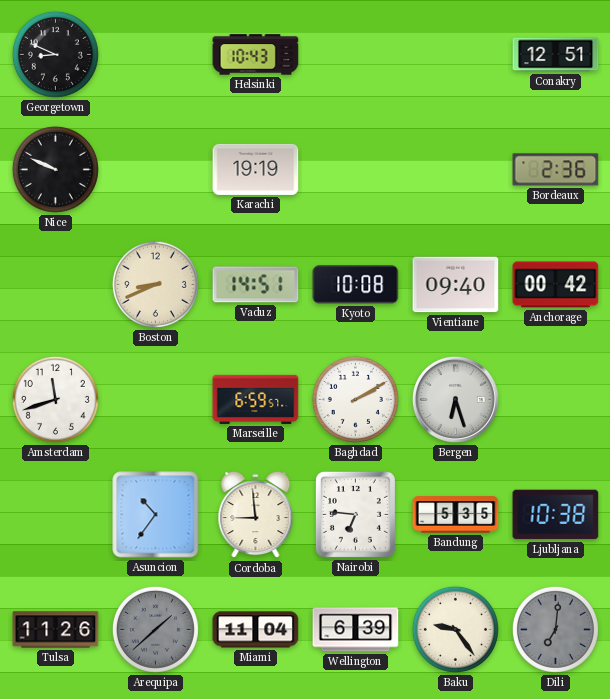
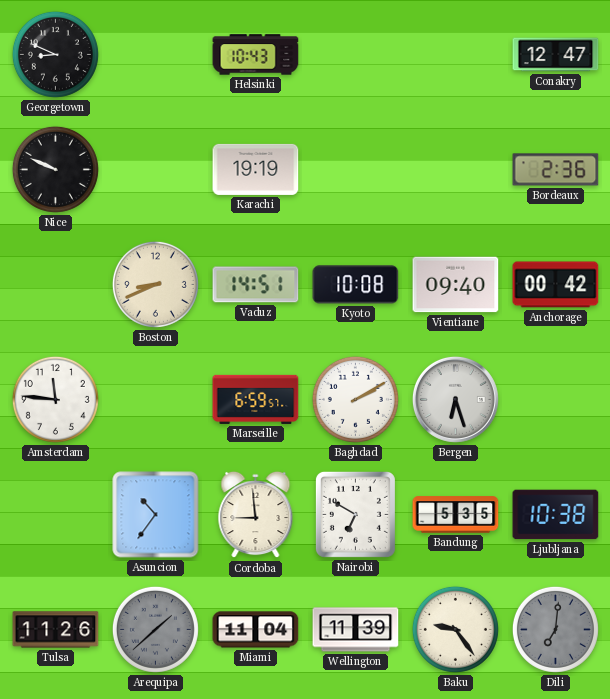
Conakry: 12:51 -> 12:47
Amsterdam: 11:42 -> 11:46
Nairobi: 6:46 -> 6:50
Wellington: 6:39 -> 11:39
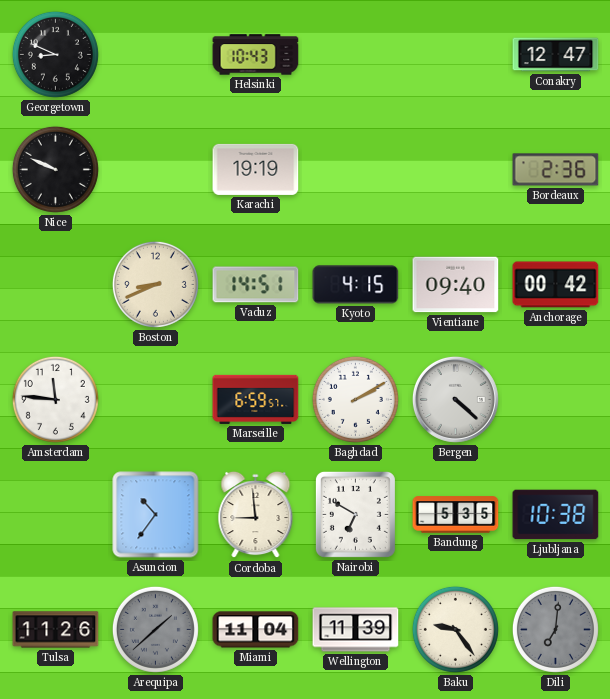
Kyoto: 10:08 -> 4:15
Bergen: 6:27 -> 4:22
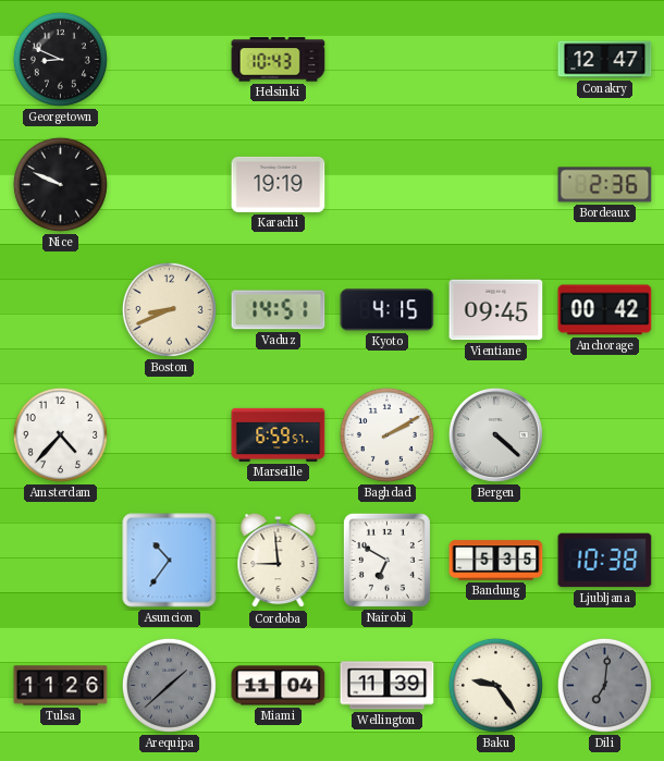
Vientiane: 09:40 -> 09:45
Amsterdam: 11:46 -> 4:37
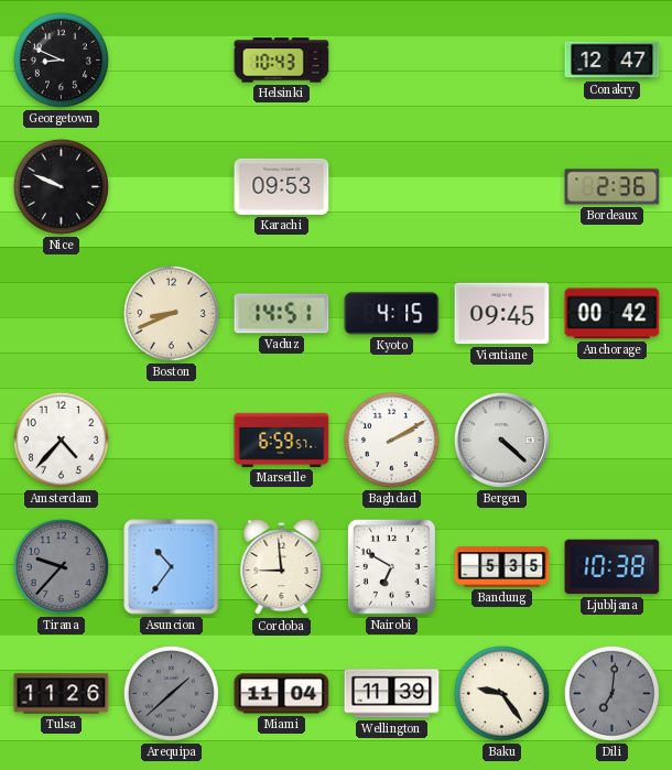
Karachi: 19:19 -> 09:53
Tirana: none -> 9:37
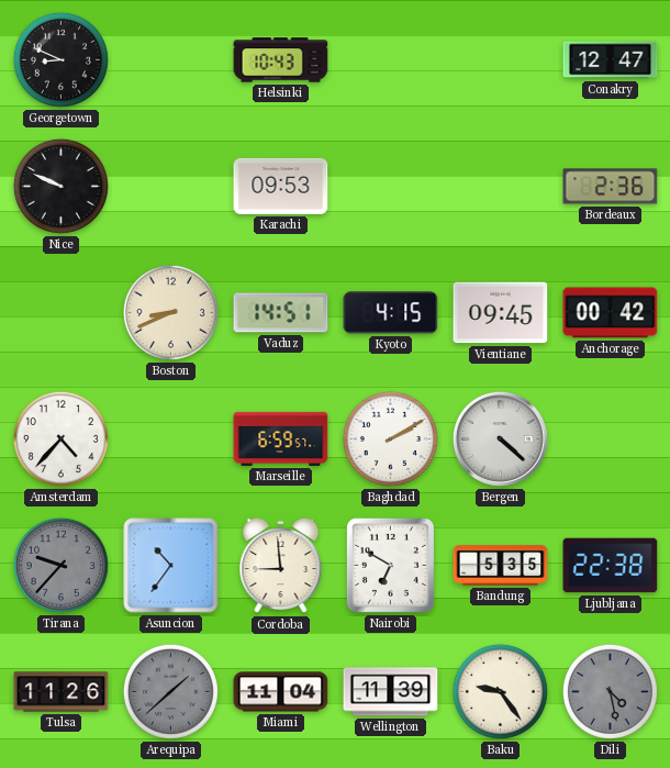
Ljubljana: 10:38 -> 22:38
Dili: 7:01 -> 4:28
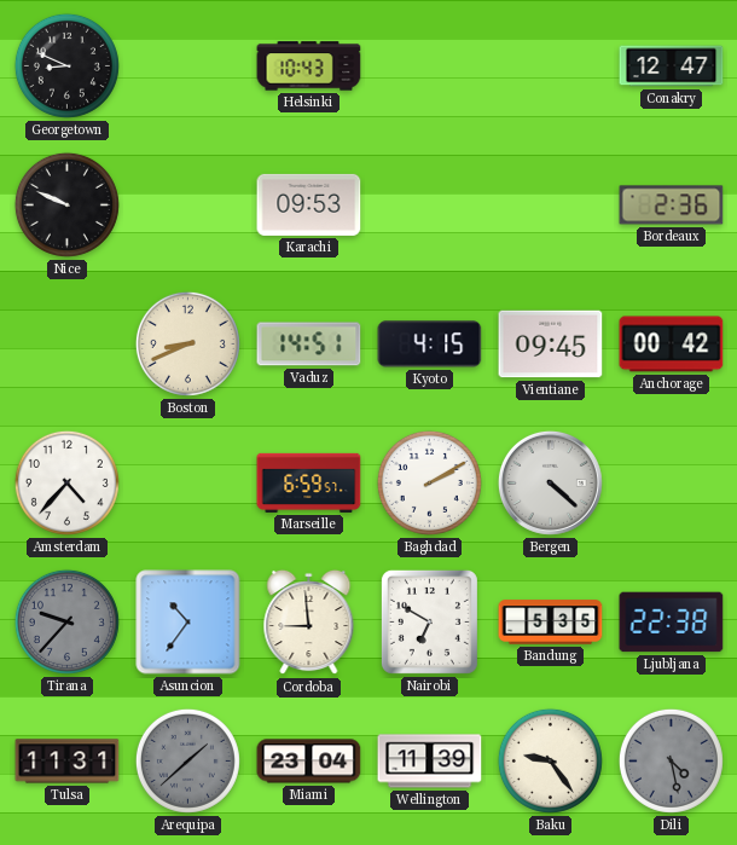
Tulsa: 11:26 -> 11:31
Miami: 11:04 -> 23:04
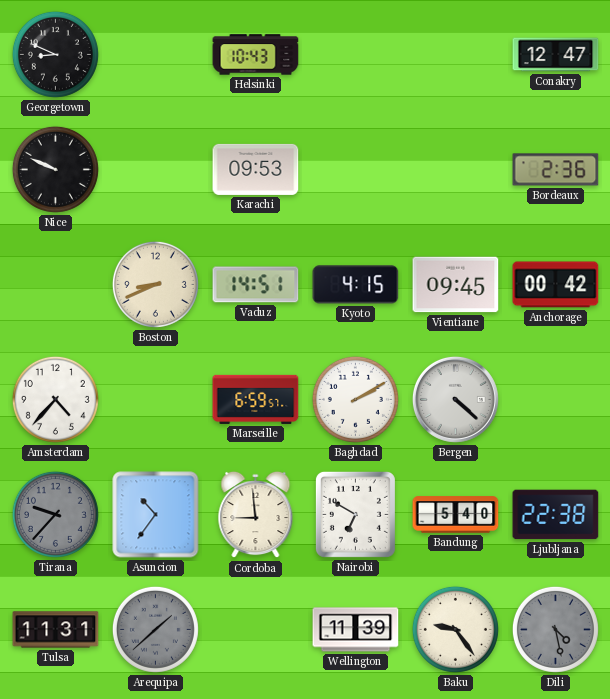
Bandung: 5:35 -> 5:40
Miami: 23:04 -> none
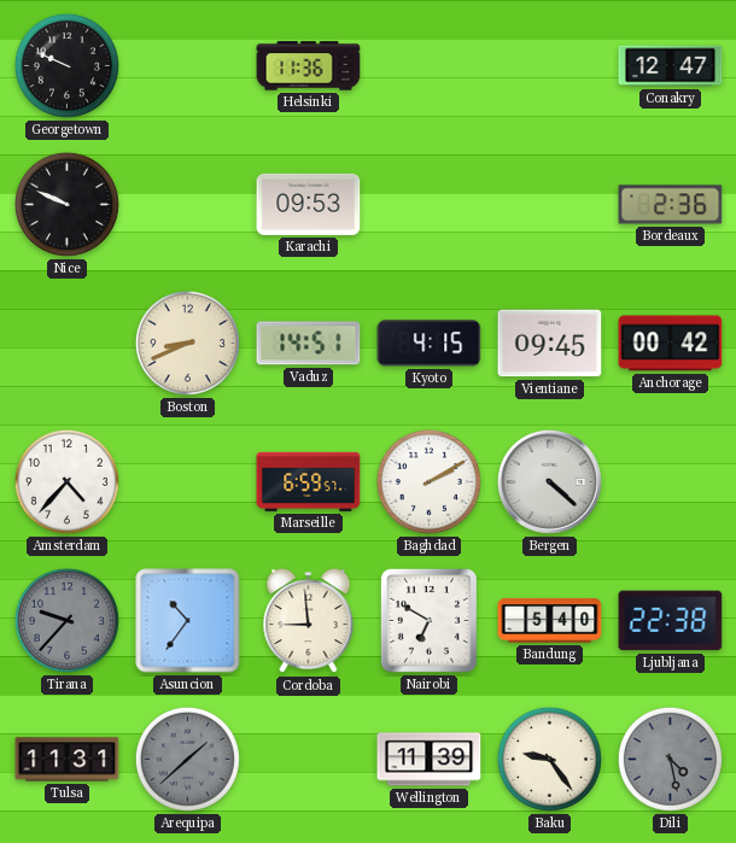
Georgetown: 8:49 -> 9:49
Helsinki: 10:43 -> 11:36
